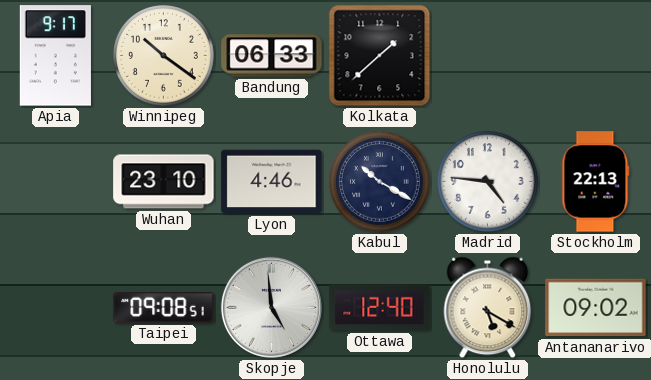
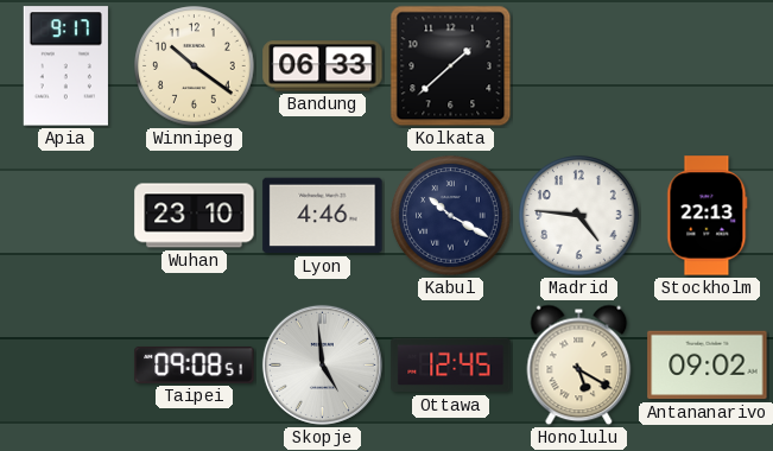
Ottawa: 12:40 -> 12:45
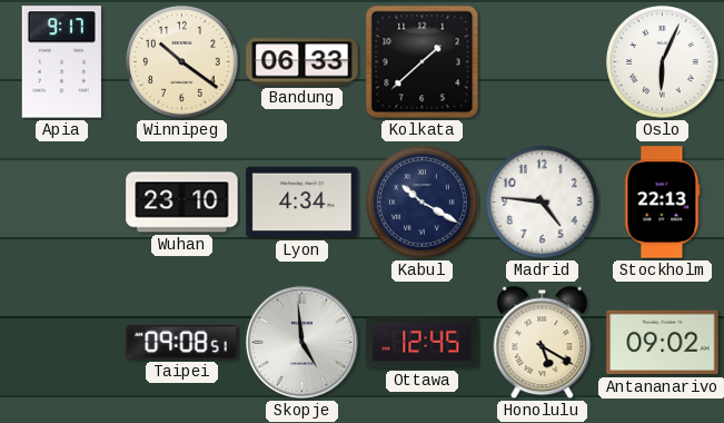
Oslo: none -> 6:04
Lyon: 4:46 -> 4:34
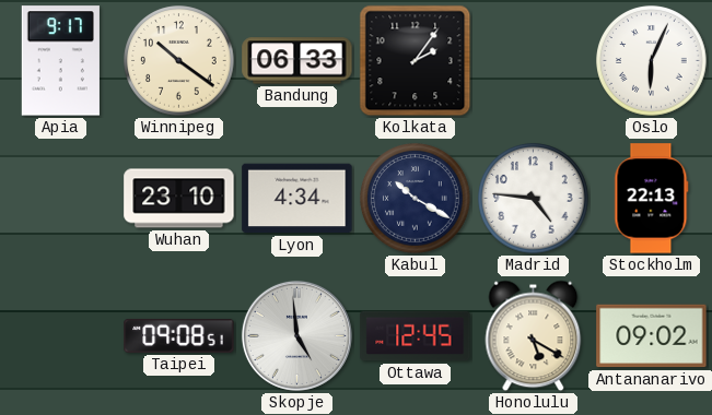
Kolkata: 1:38 -> 2:06
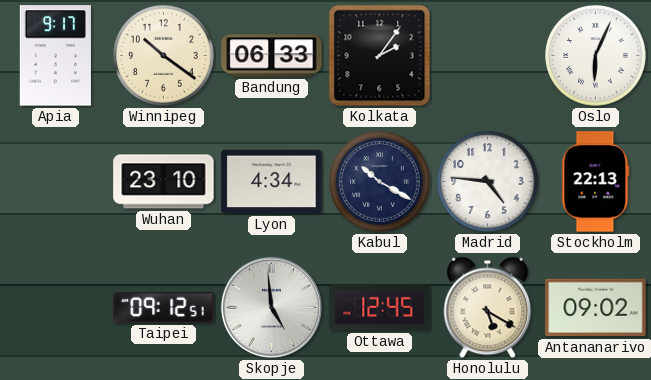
Taipei: 09:08 -> 09:12
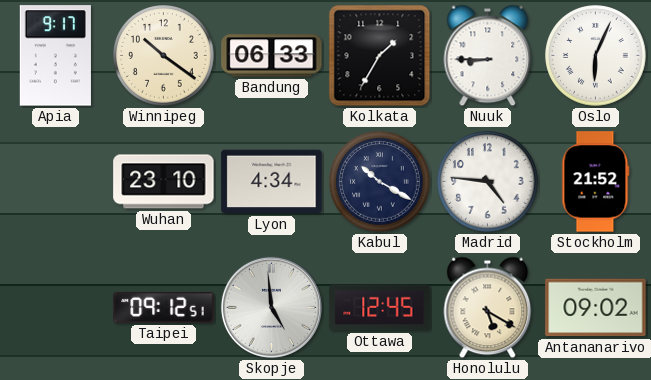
Kolkata: 2:06 -> 1:35
Nuuk: none -> 8:45
Stockholm: 22:13 -> 21:52
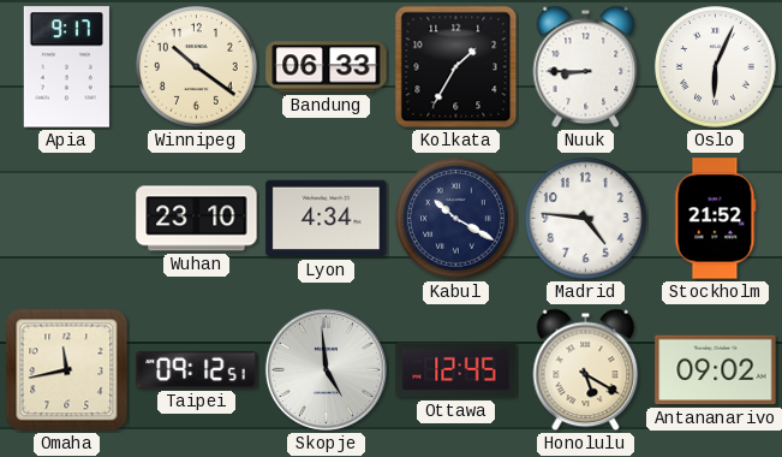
Omaha: none -> 11:43
